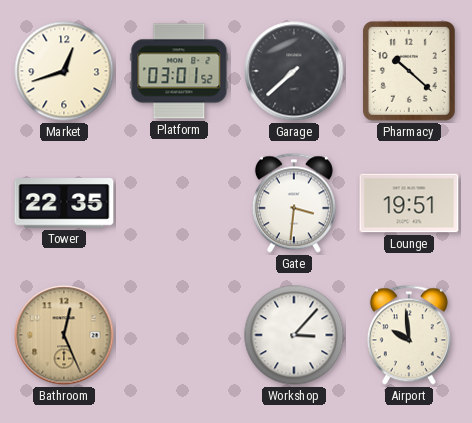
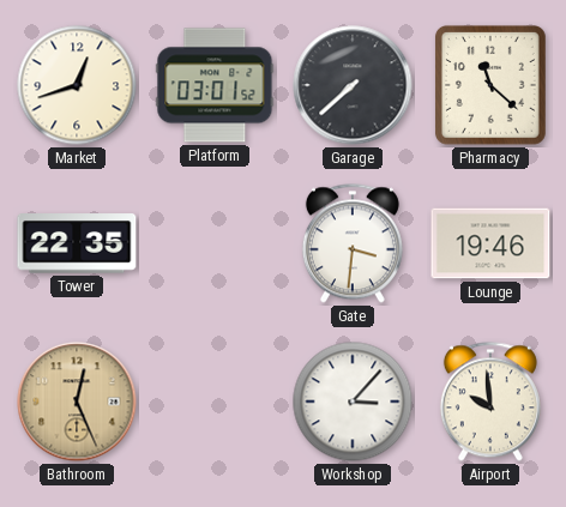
Pharmacy: 10:22 -> 11:22
Lounge: 19:51 -> 19:46
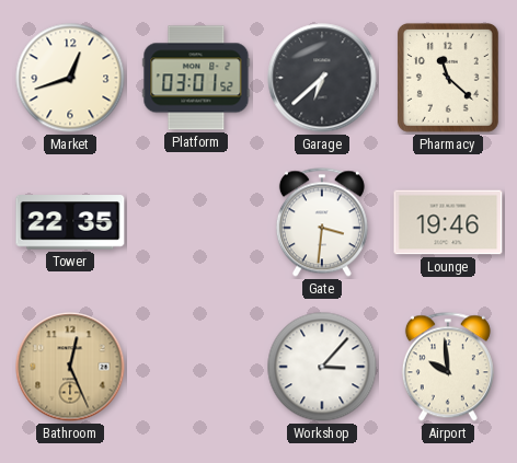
Garage: 7:38 -> 6:38
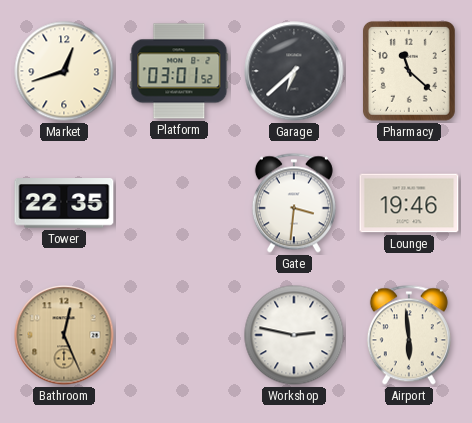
Workshop: 3:07 -> 2:47
Airport: 9:59 -> 5:59
